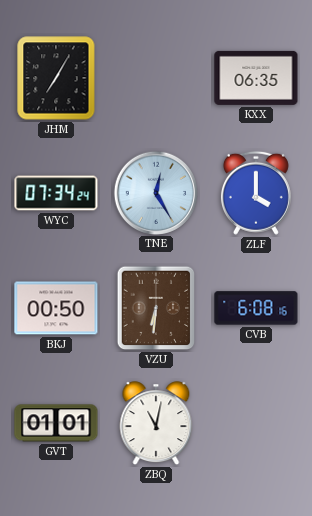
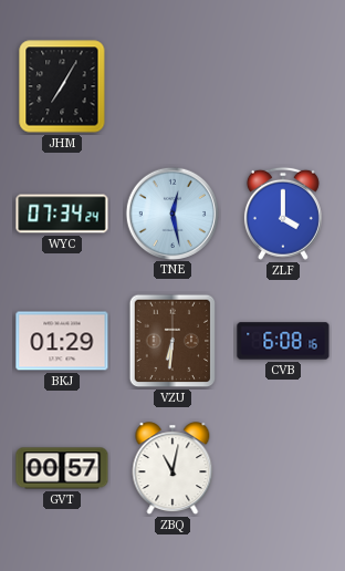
KXX: 06:35 -> none
TNE: 12:25 -> 12:28
BKJ: 00:50 -> 01:29
GVT: 01:01 -> 00:57
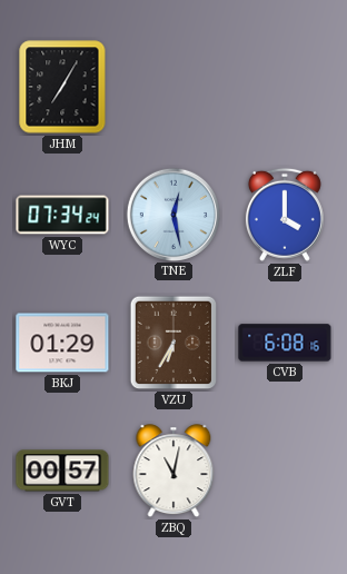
VZU: 6:31 -> 6:35
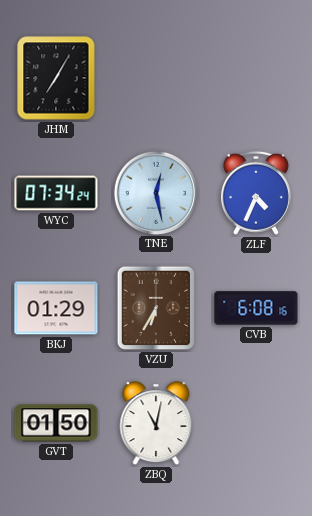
ZLF: 4:00 -> 4:34
GVT: 00:57 -> 01:50
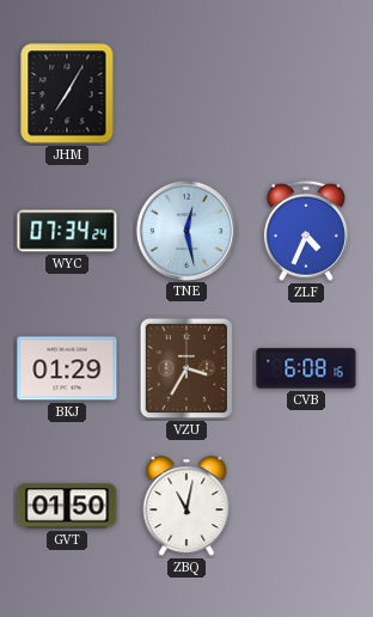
VZU: 6:35 -> 3:35
